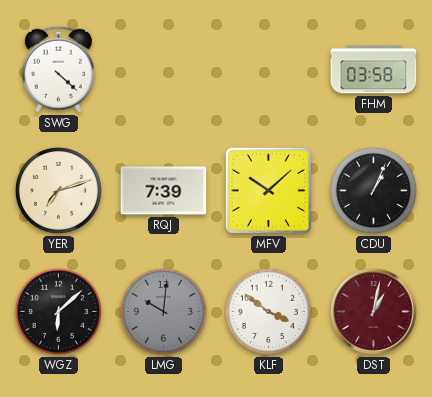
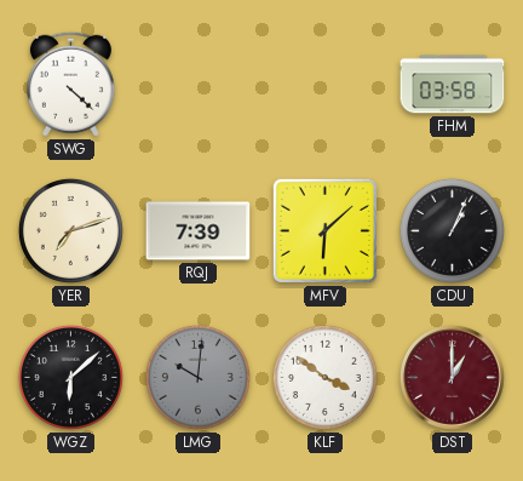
MFV: 10:08 -> 6:08
DST: 1:02 -> 1:00
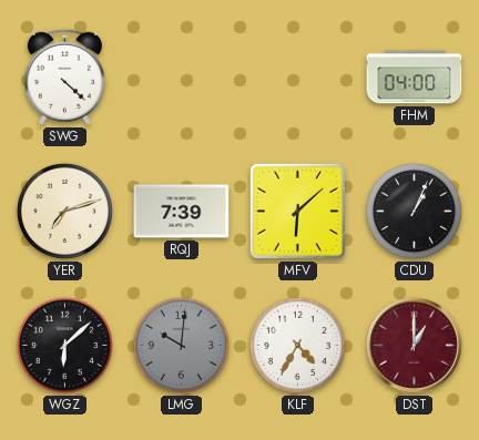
FHM: 03:58 -> 04:00
KLF: 3:51 -> 4:35
